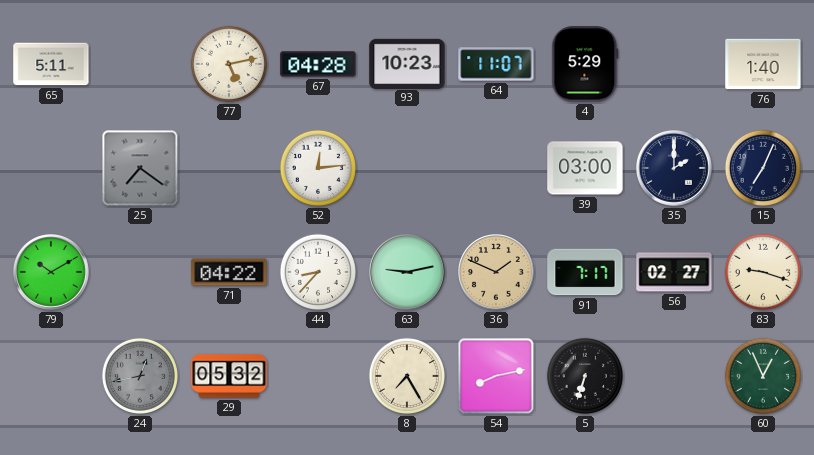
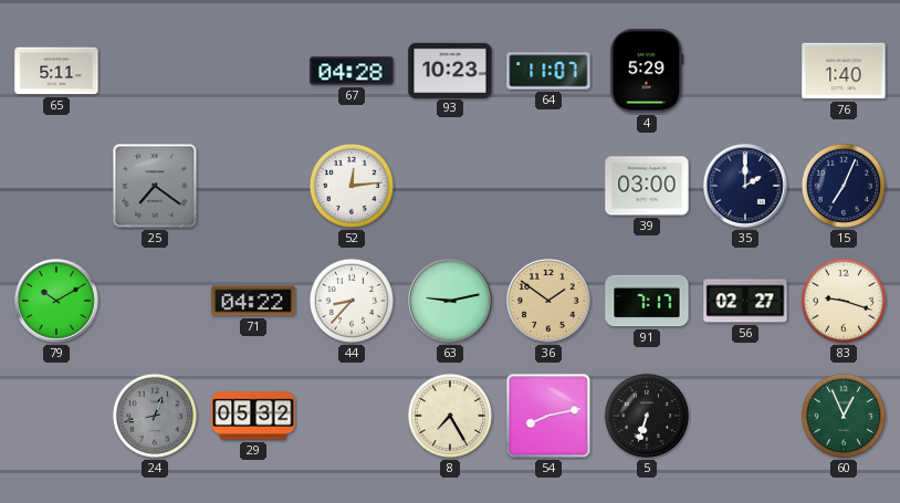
77: 5:13 -> none
36: 1:49 -> 1:51
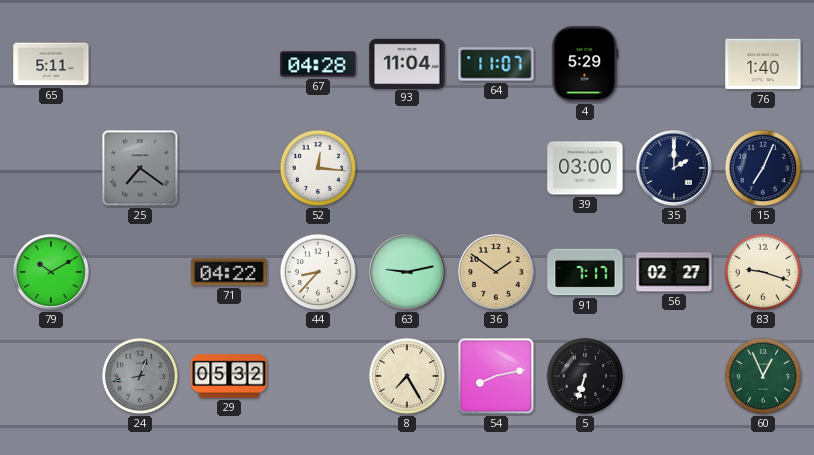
93: 10:23 -> 11:04
52: 12:14 -> 12:16
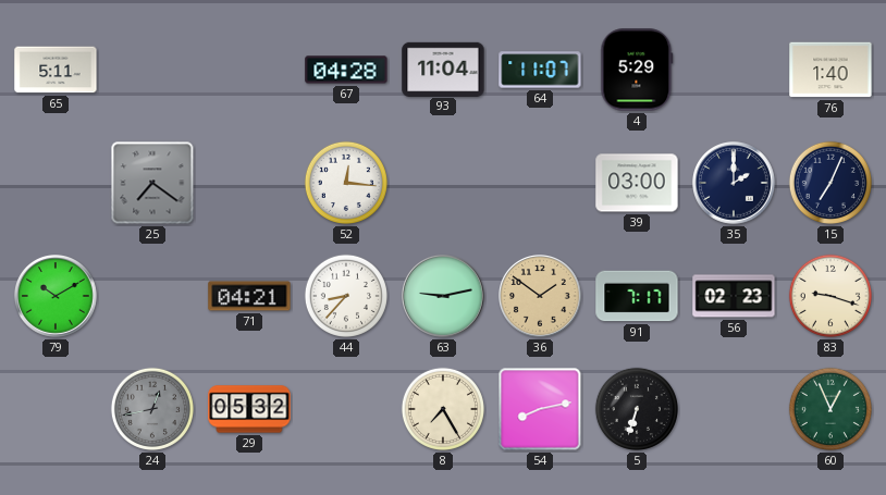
71: 04:22 -> 04:21
56: 02:27 -> 02:23
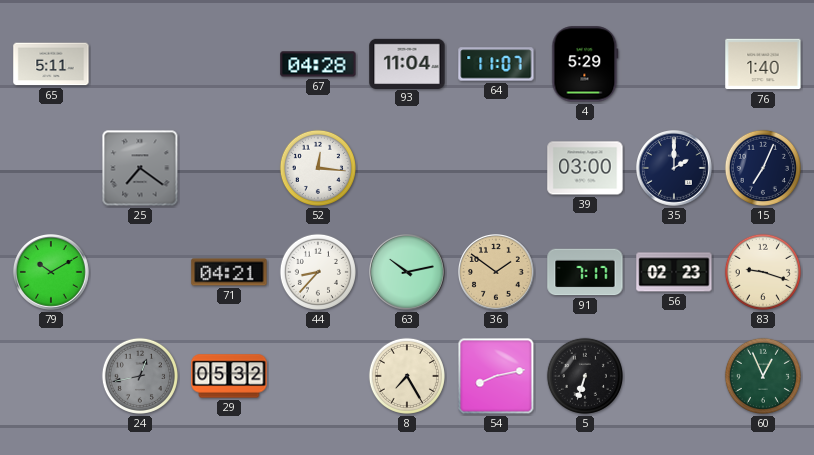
63: 9:13 -> 10:13
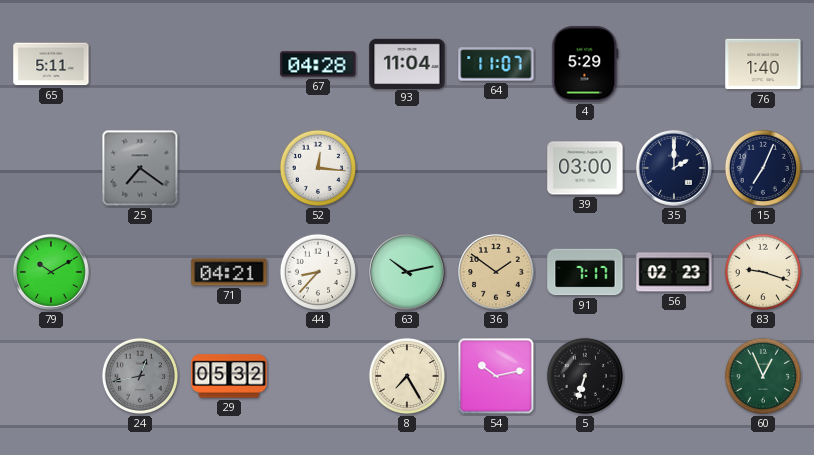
54: 8:13 -> 10:13
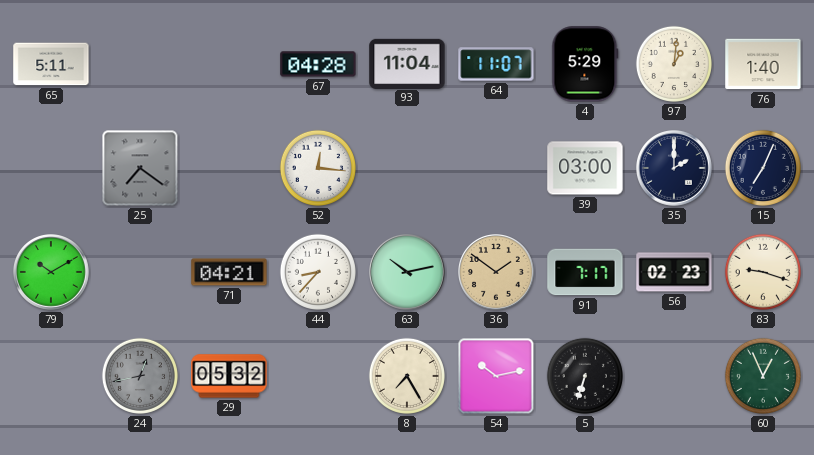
97: none -> 1:01
